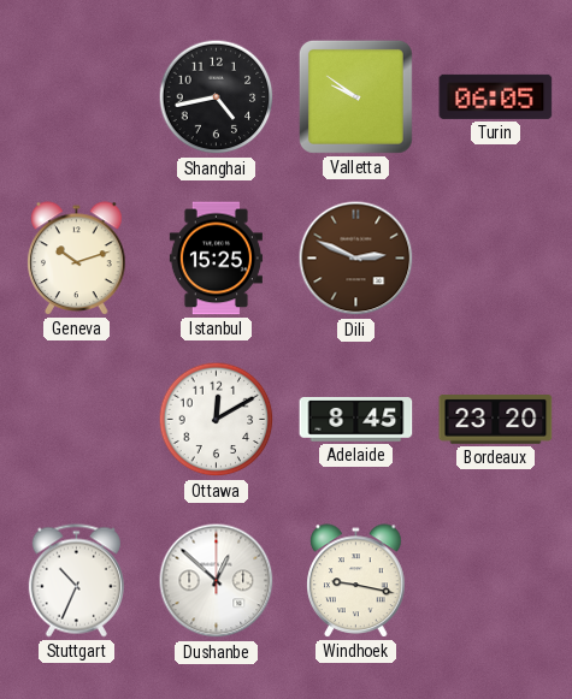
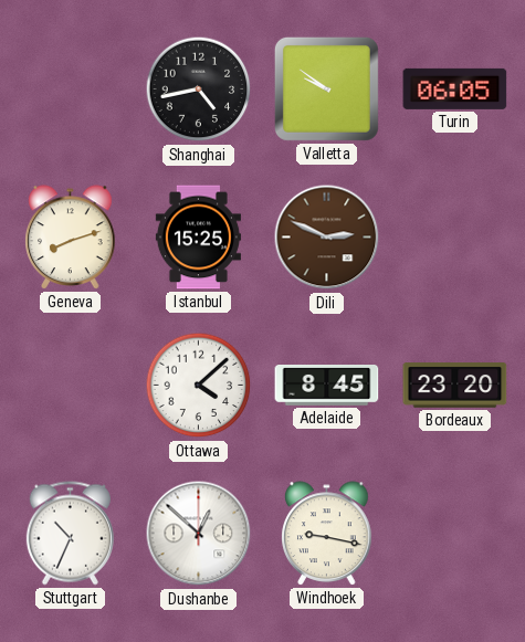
Geneva: 10:12 -> 8:12
Ottawa: 12:10 -> 4:08
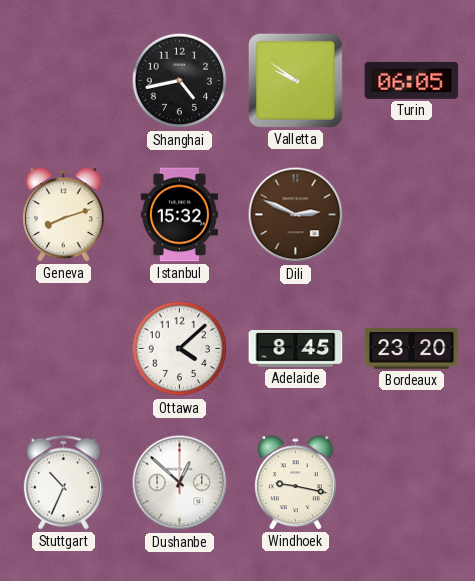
Istanbul: 15:25 -> 15:32
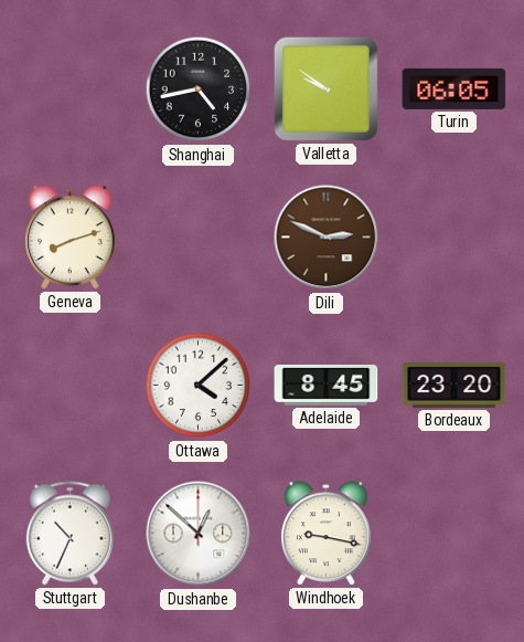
Istanbul: 15:32 -> none
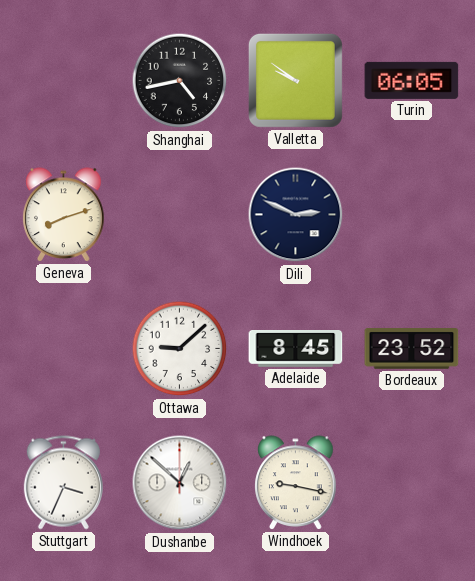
Dili dial: brown -> navy
Ottawa: 4:08 -> 9:08
Bordeaux: 23:20 -> 23:52
Stuttgart: 10:34 -> 3:34
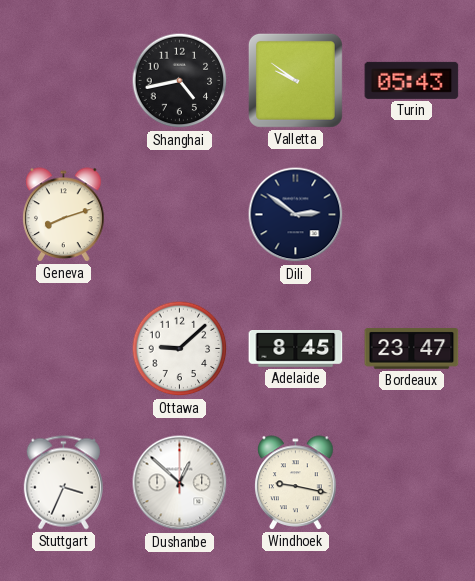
Turin: 06:05 -> 05:43
Dili: 2:49 -> 2:51
Bordeaux: 23:52 -> 23:47
